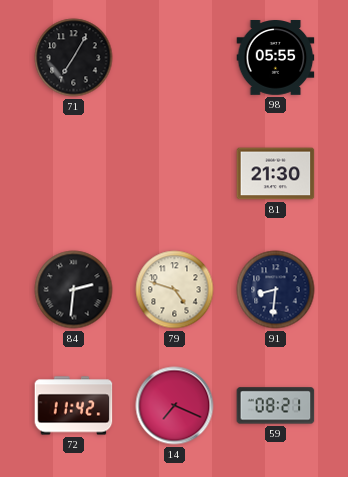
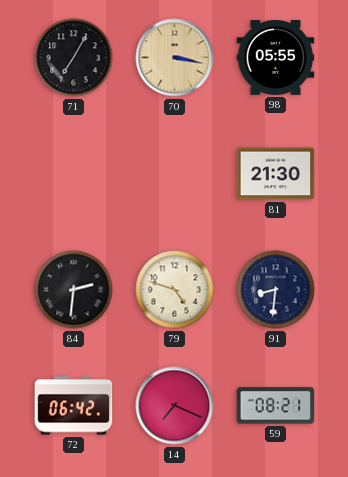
70: none -> 3:17
72: 11:42 -> 06:42
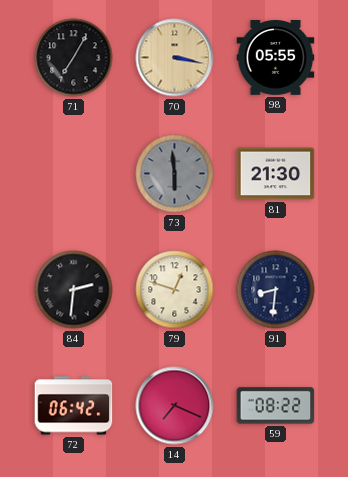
73: none -> 5:59
79: 4:48 -> 12:48
59: 08:21 -> 08:22
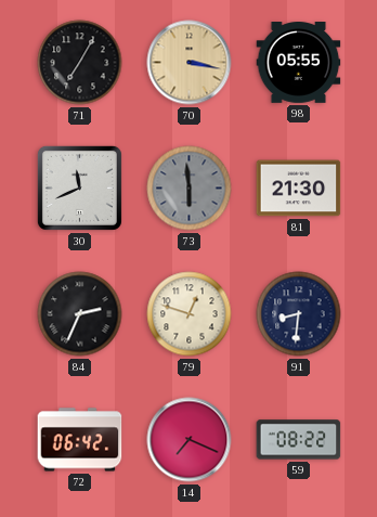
30: none -> 11:41
84: 2:31 -> 2:34
